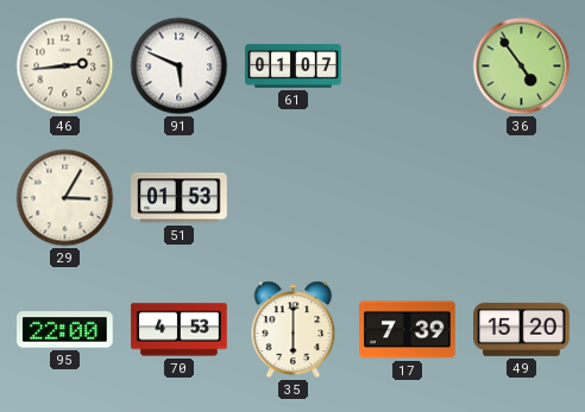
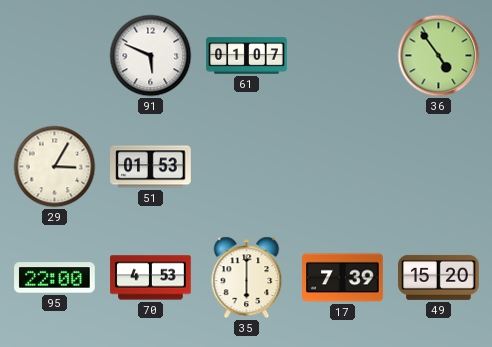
46: 2:44 -> none
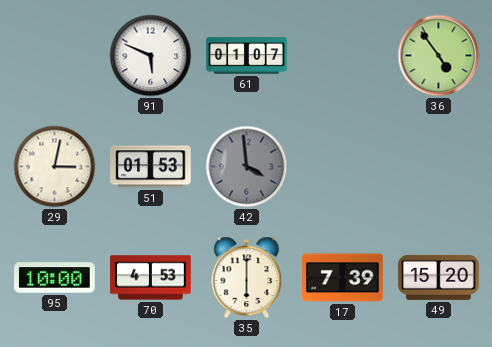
29: 3:05 -> 3:02
42: none -> 3:59
95: 22:00 -> 10:00
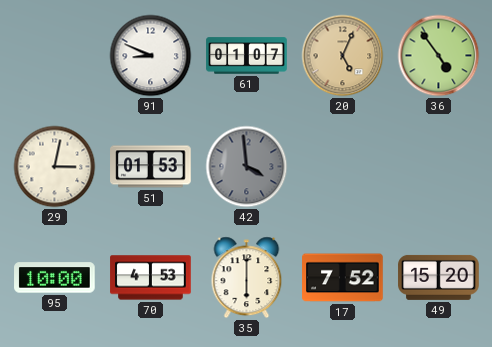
91: 5:49 -> 8:49
20: none -> 5:04
17: 7:39 -> 7:52
